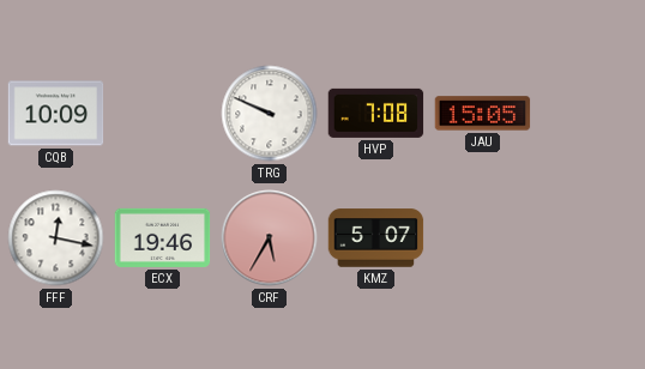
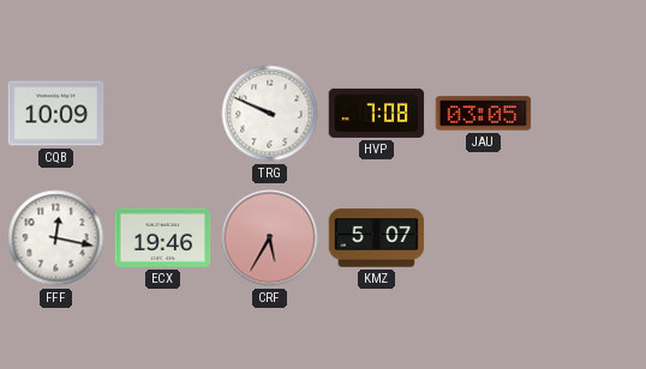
JAU: 15:05 -> 03:05
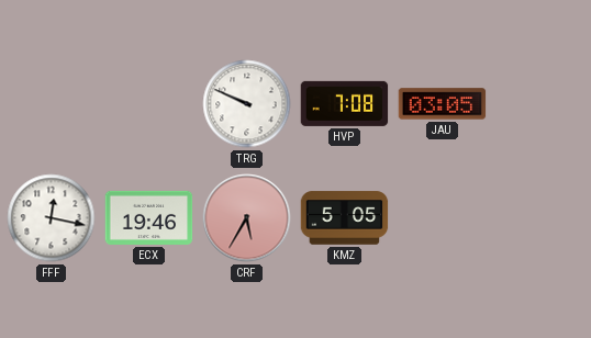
CQB: 10:09 -> none
KMZ: 5:07 -> 5:05
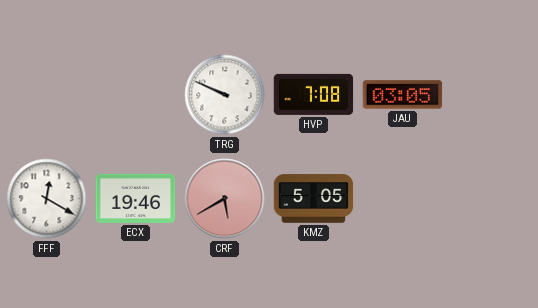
FFF: 12:17 -> 12:20
CRF: 5:35 -> 5:40
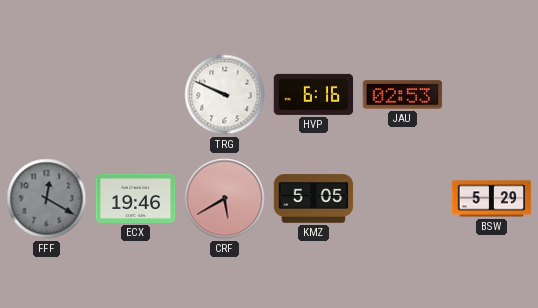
HVP: 7:08 -> 6:16
JAU: 03:05 -> 02:53
FFF dial: white -> grey
BSW: none -> 5:29
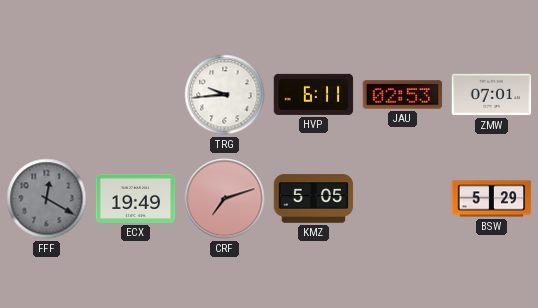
TRG: 9:49 -> 9:44
HVP: 6:16 -> 6:11
ZMW: none -> 07:01
ECX: 19:46 -> 19:49
CRF: 5:40 -> 7:12
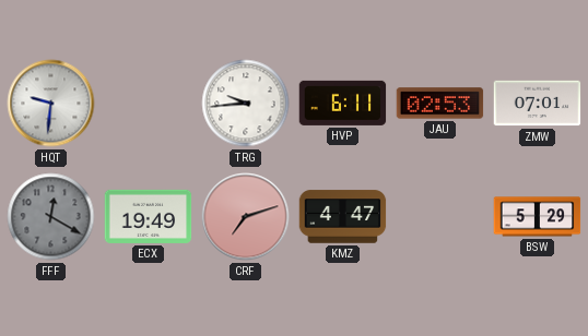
HQT: none -> 9:31
KMZ: 5:05 -> 4:47
